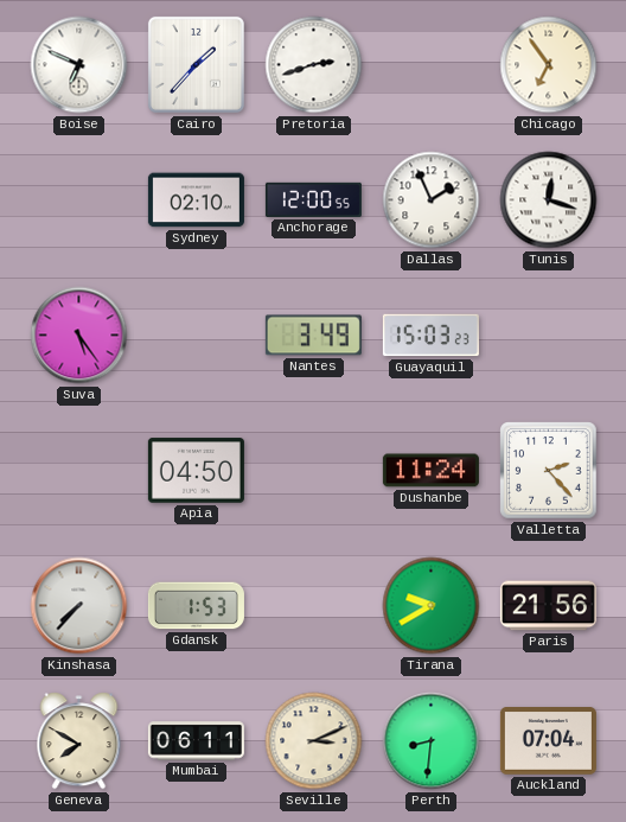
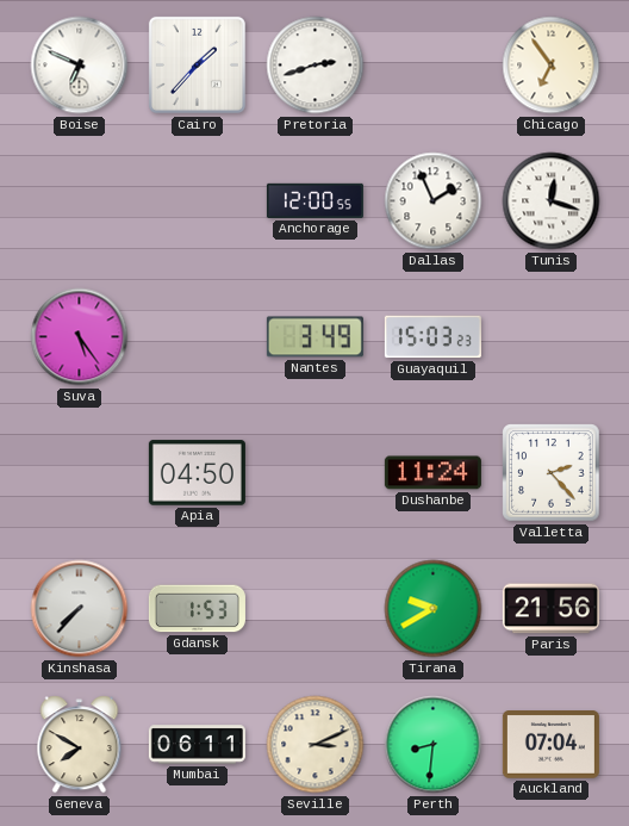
Sydney: 02:10 -> none
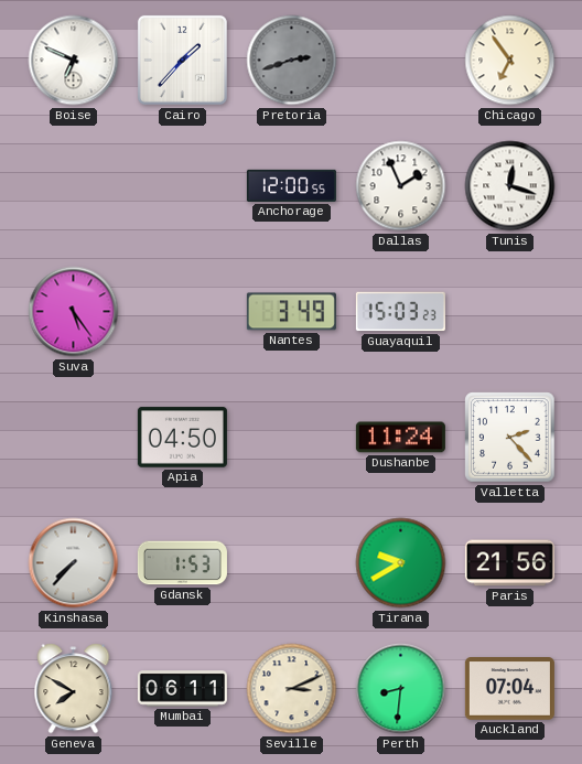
Pretoria dial: white -> grey
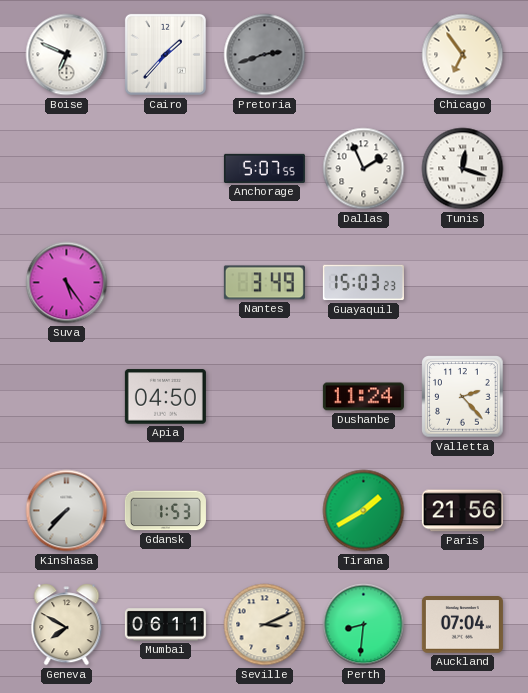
Anchorage: 12:00 -> 5:07
Tirana: 9:40 -> 1:40
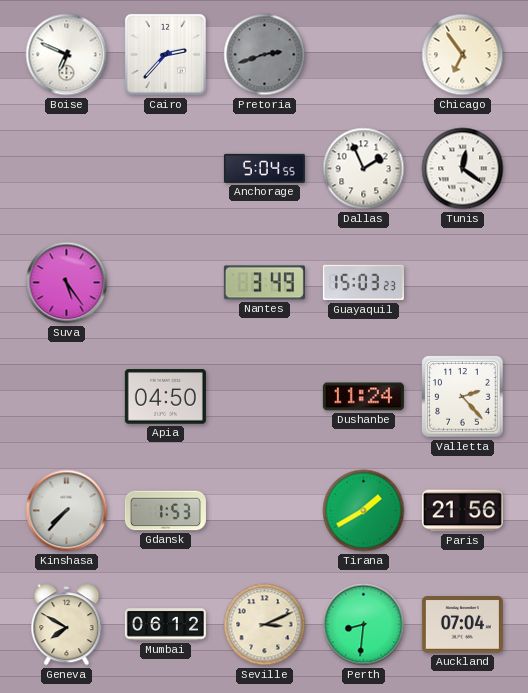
Cairo: 1:37 -> 2:37
Anchorage: 5:07 -> 5:04
Tunis: 12:18 -> 12:21
Mumbai: 06:11 -> 06:12
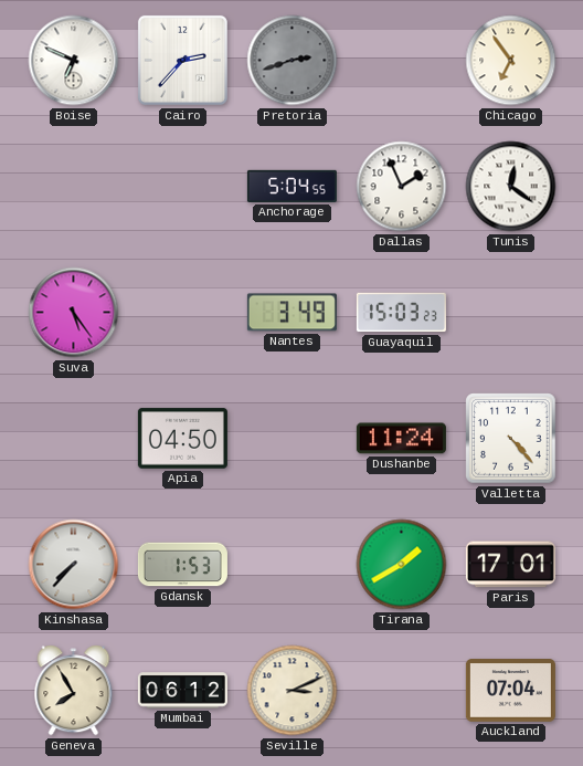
Valletta: 2:23 -> 4:23
Paris: 21:56 -> 17:01
Geneva: 7:50 -> 7:55
Perth: 8:31 -> none
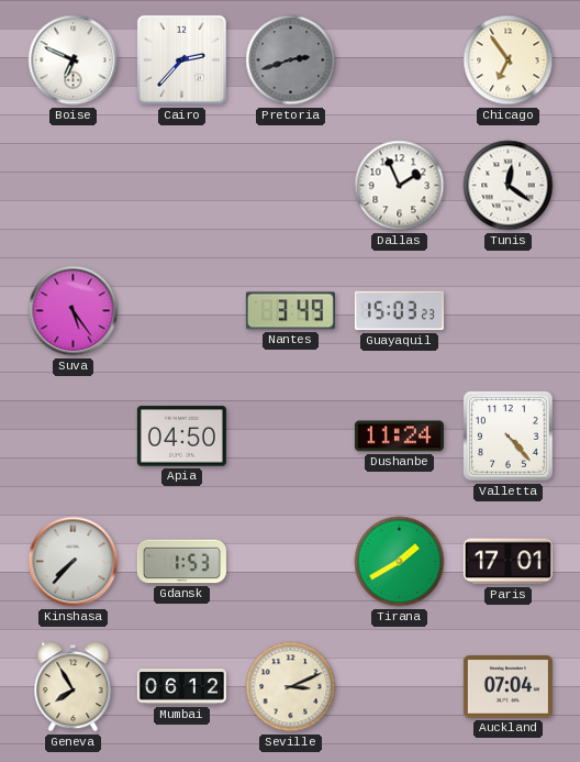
Anchorage: 5:04 -> none
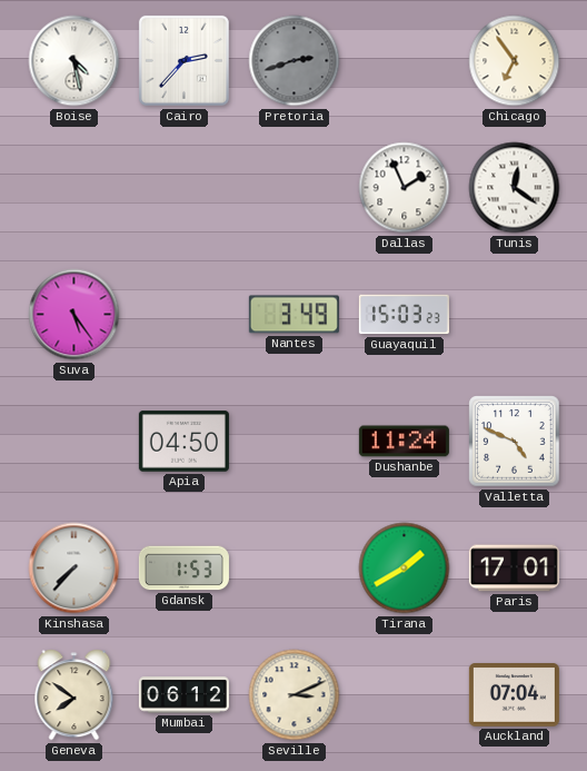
Boise: 6:49 -> 4:28
Valletta: 4:23 -> 4:49
Geneva: 7:55 -> 7:51
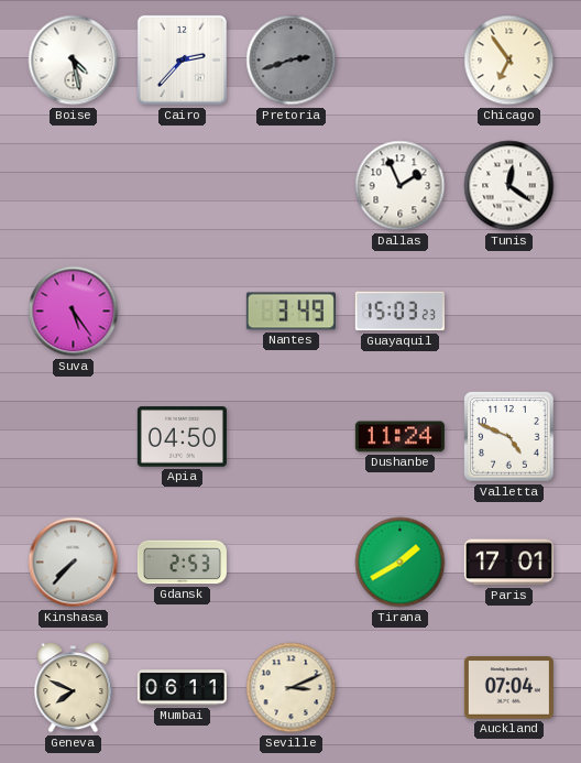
Gdansk: 1:53 -> 2:53
Geneva: 7:51 -> 7:49
Mumbai: 06:12 -> 06:11
